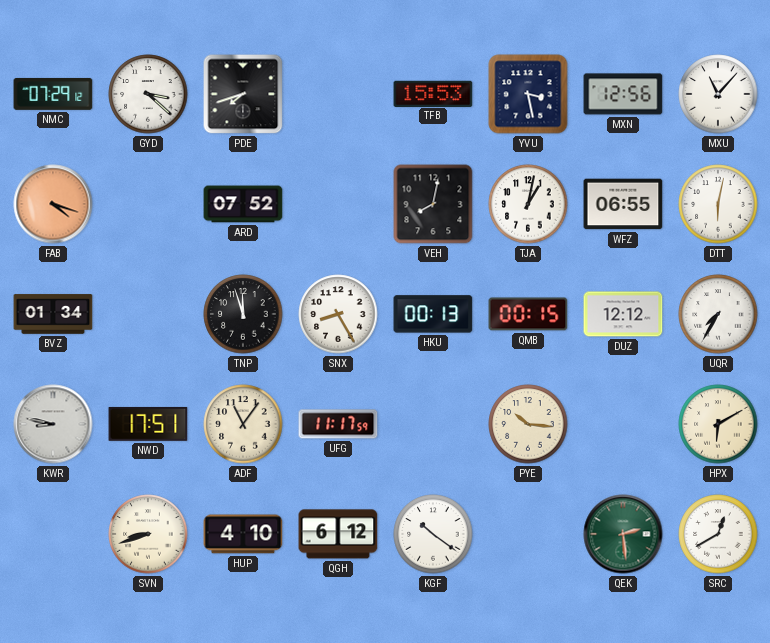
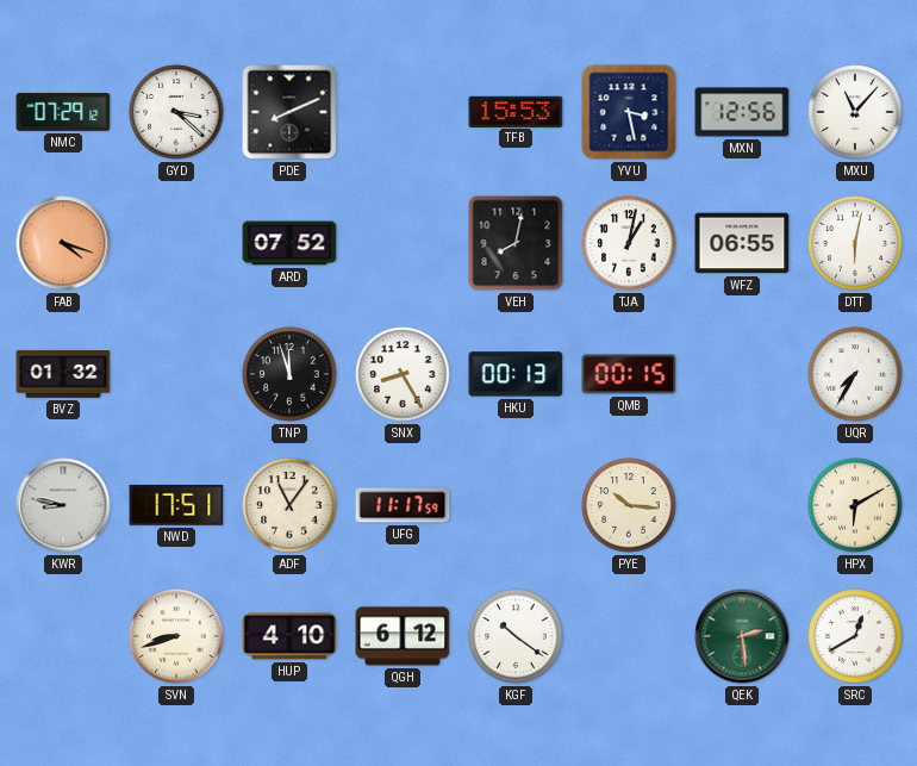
PDE: 7:42 -> 8:11
BVZ: 01:34 -> 01:32
DUZ: 12:12 -> none
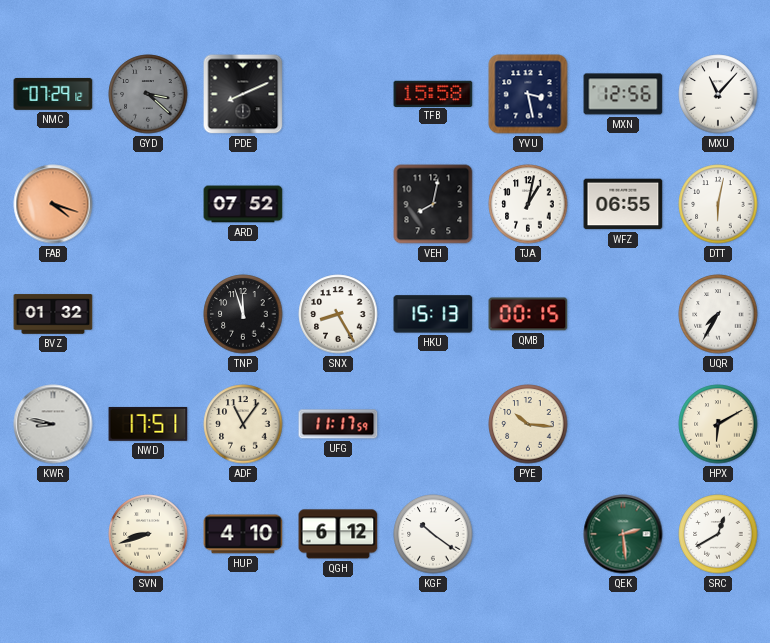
GYD dial: white -> grey
TFB: 15:53 -> 15:58
HKU: 00:13 -> 15:13
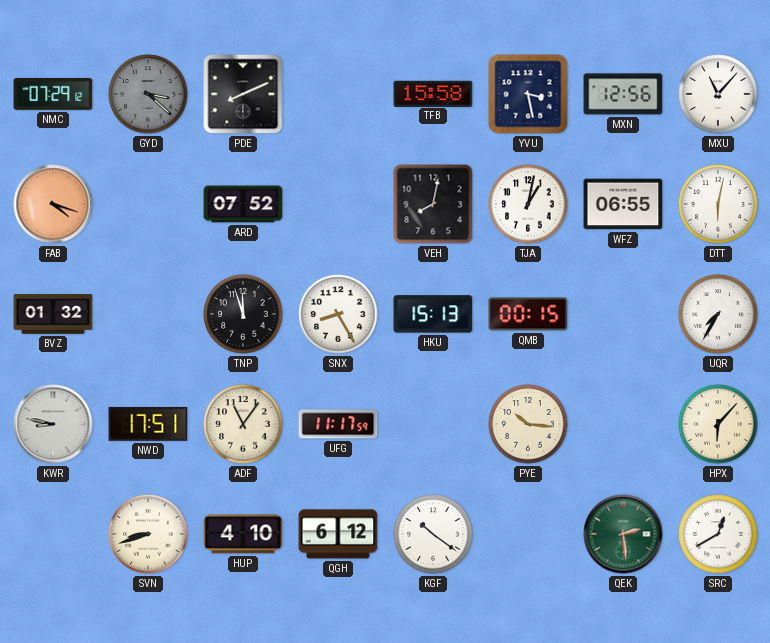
HPX: 6:10 -> 6:07
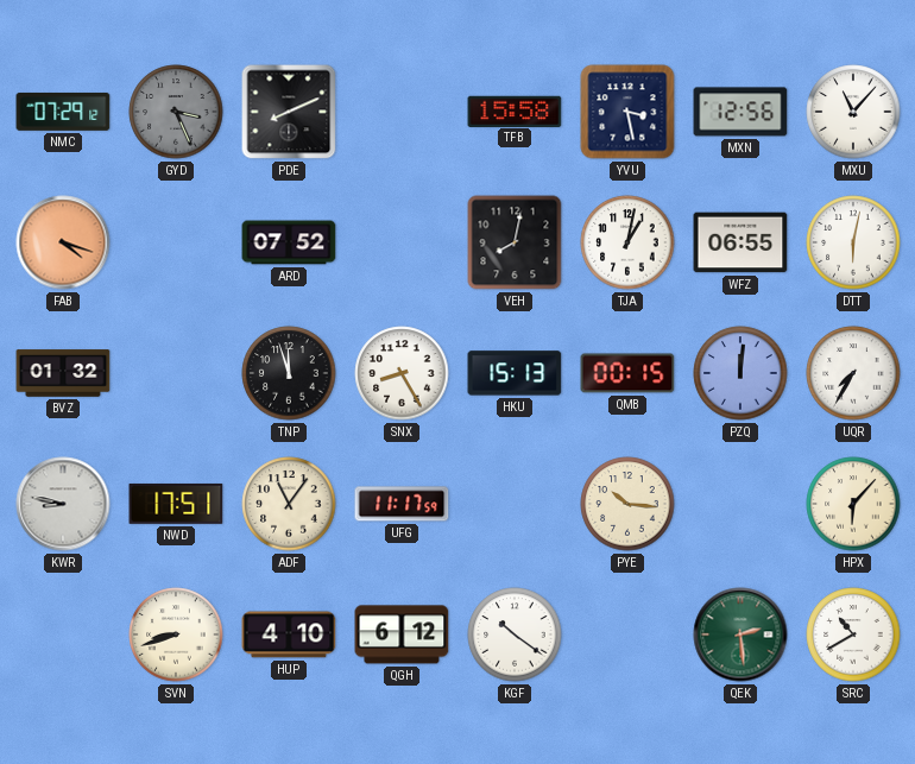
GYD: 3:22 -> 3:26
PZQ: none -> 12:01
SRC: 12:40 -> 10:40
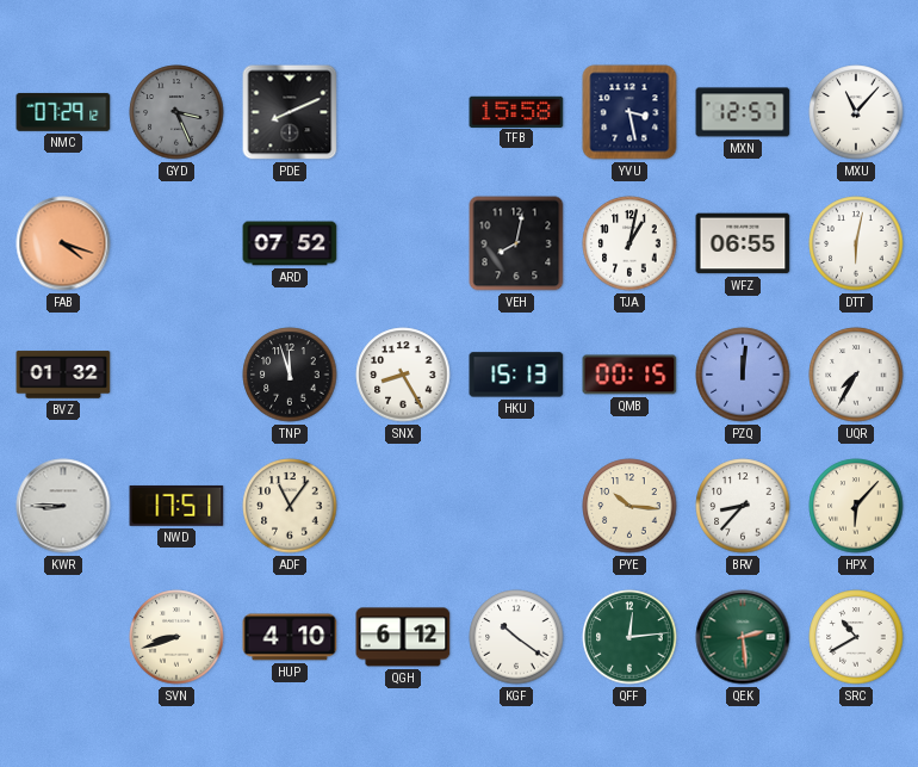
MXN: 12:56 -> 12:57
KWR: 8:47 -> 8:45
UFG: 11:17 -> none
BRV: none -> 8:37
QFF: none -> 12:14
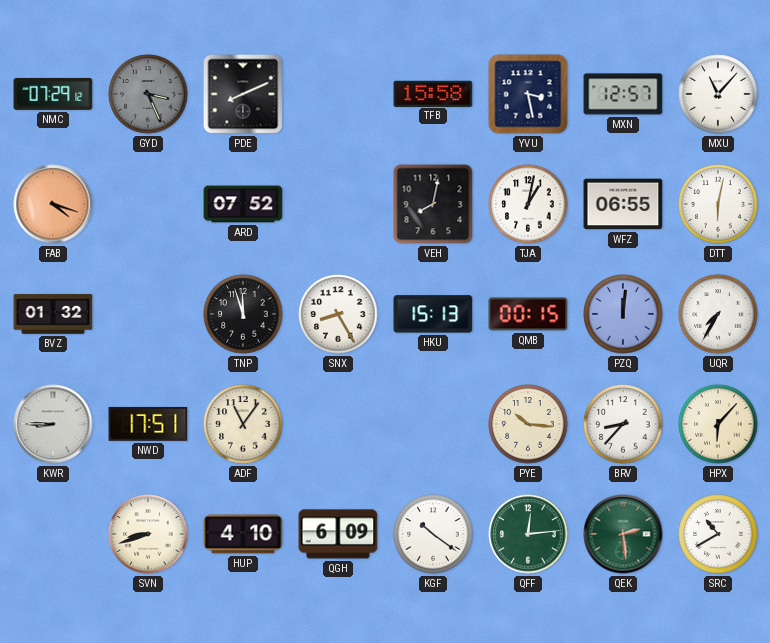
QGH: 6:12 -> 6:09
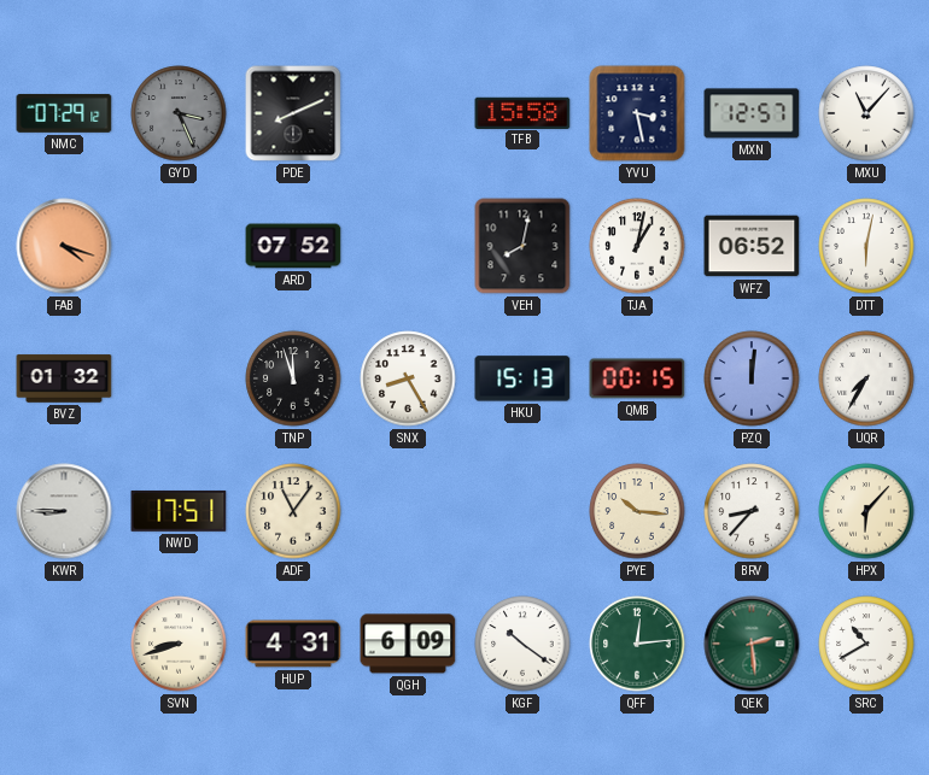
WFZ: 06:55 -> 06:52
HUP: 4:10 -> 4:31
